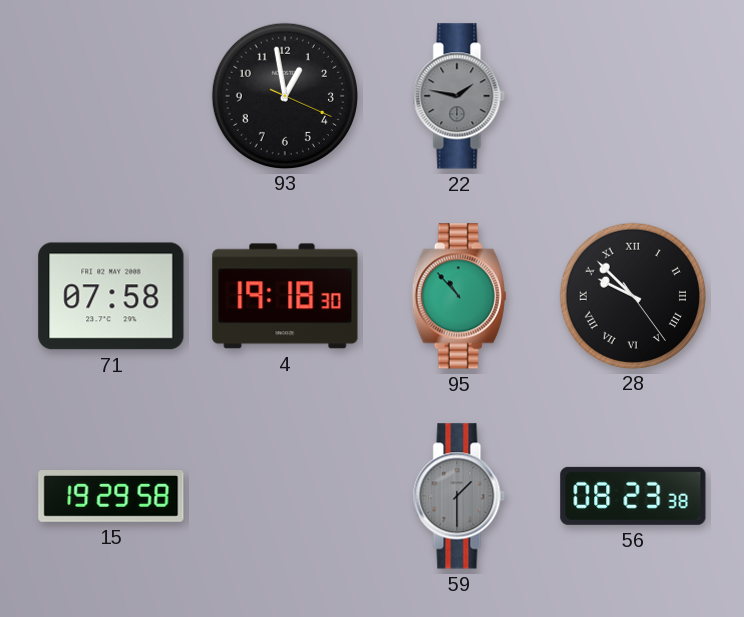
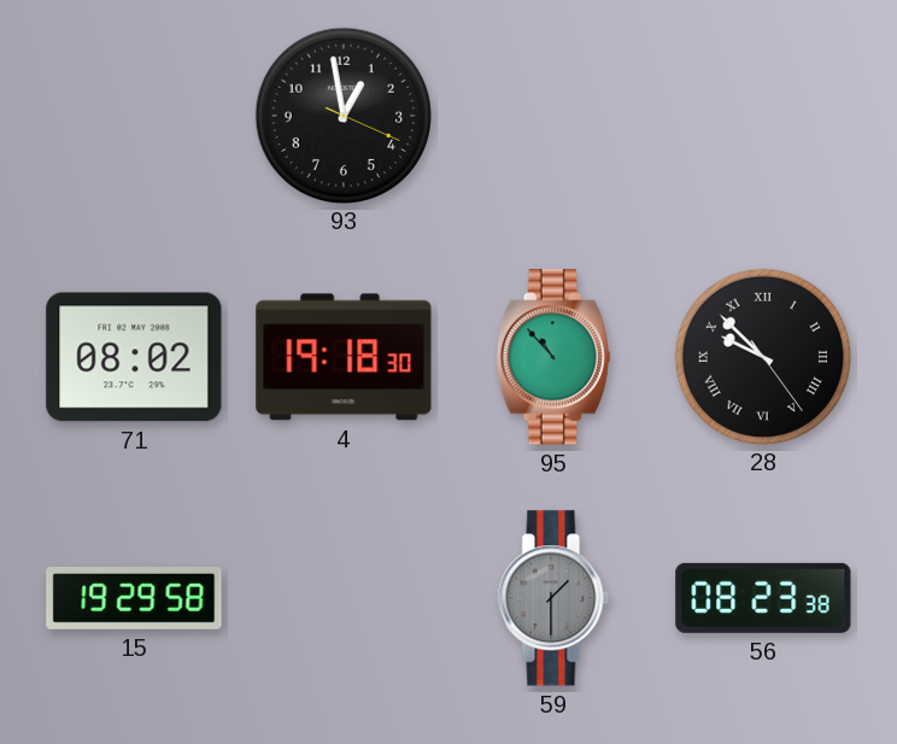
22: 1:47 -> none
71: 07:58 -> 08:02
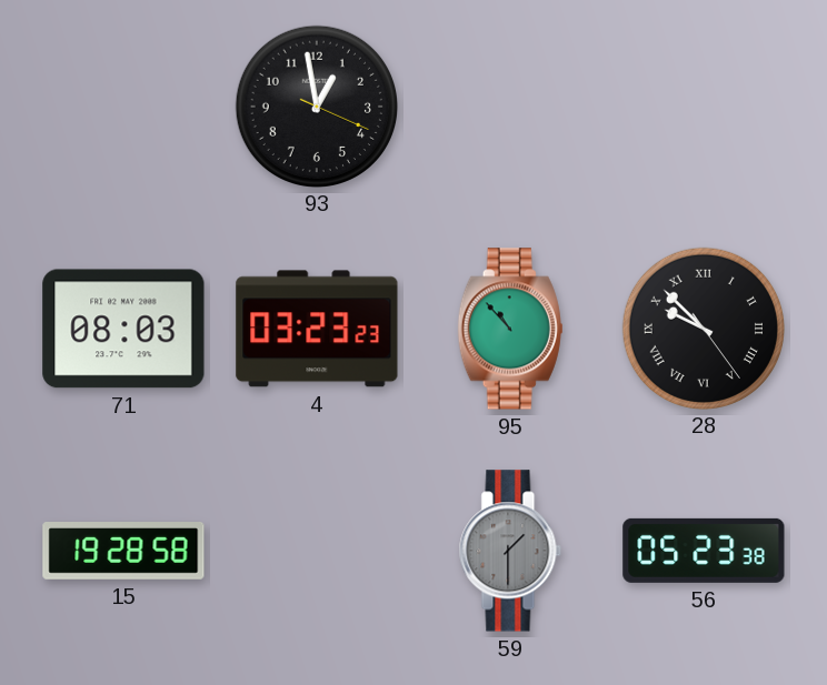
71: 08:02 -> 08:03
4: 19:18 -> 03:23
15: 19:29 -> 19:28
56: 08:23 -> 05:23
